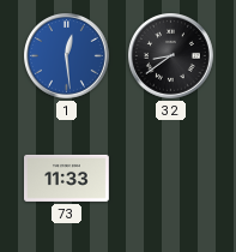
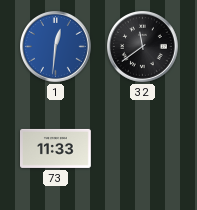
1: 12:29 -> 12:31
32: 8:39 -> 11:39
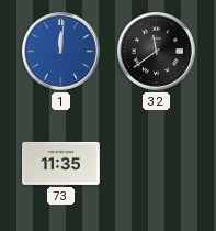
1: 12:31 -> 12:01
73: 11:33 -> 11:35
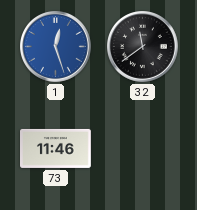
1: 12:01 -> 12:27
73: 11:35 -> 11:46
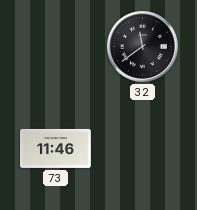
1: 12:27 -> none
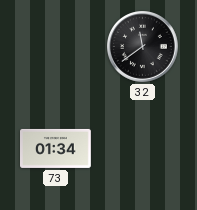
73: 11:46 -> 01:34
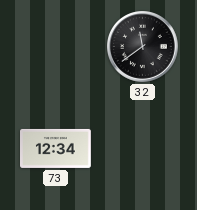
73: 01:34 -> 12:34
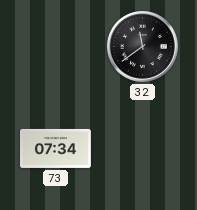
73: 12:34 -> 07:34
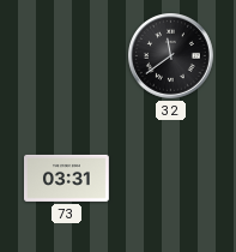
73: 07:34 -> 03:31
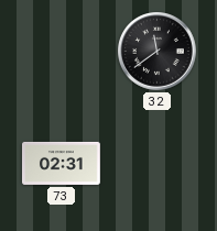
73: 03:31 -> 02:31
